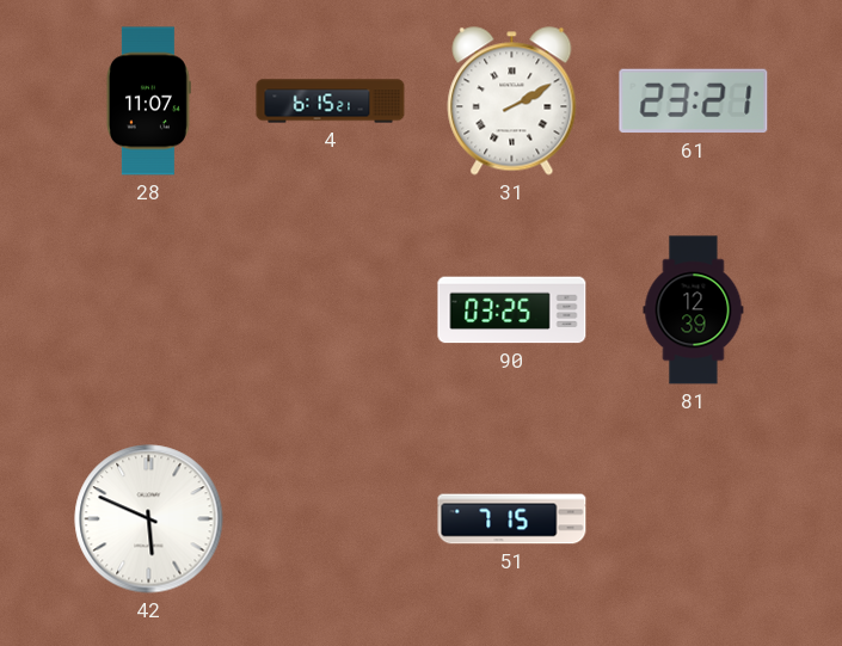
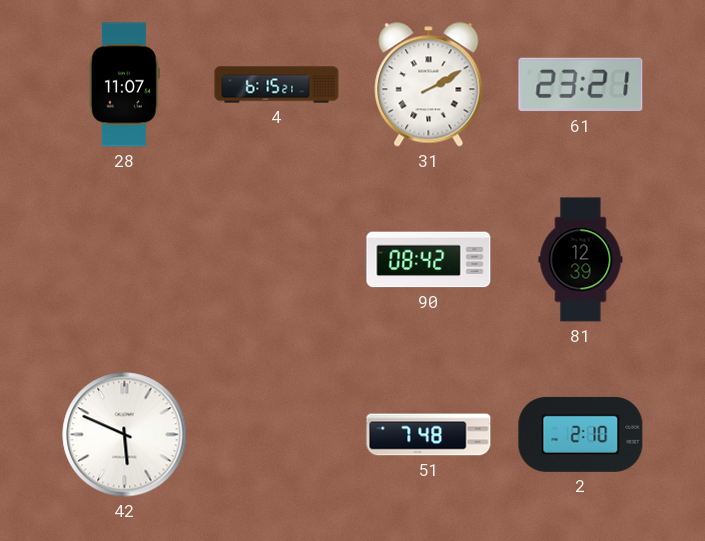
90: 03:25 -> 08:42
51: 7:15 -> 7:48
2: none -> 2:10
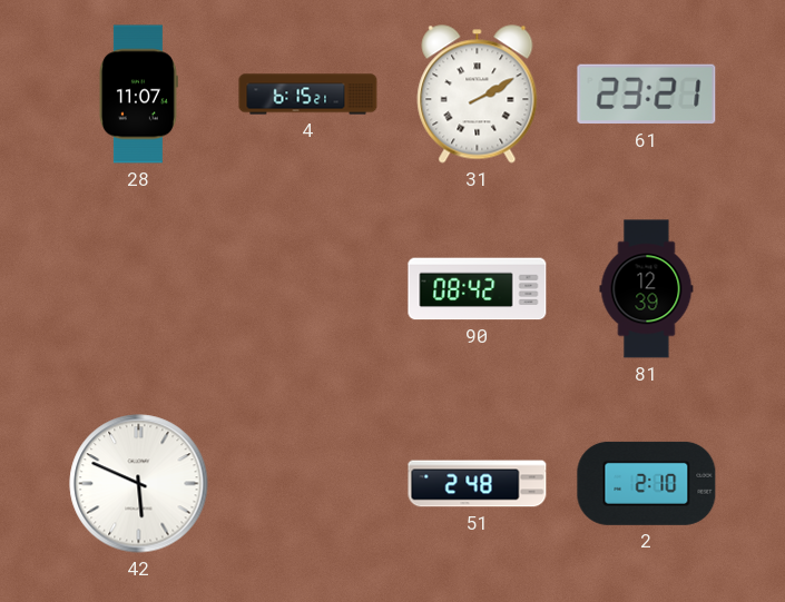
51: 7:48 -> 2:48
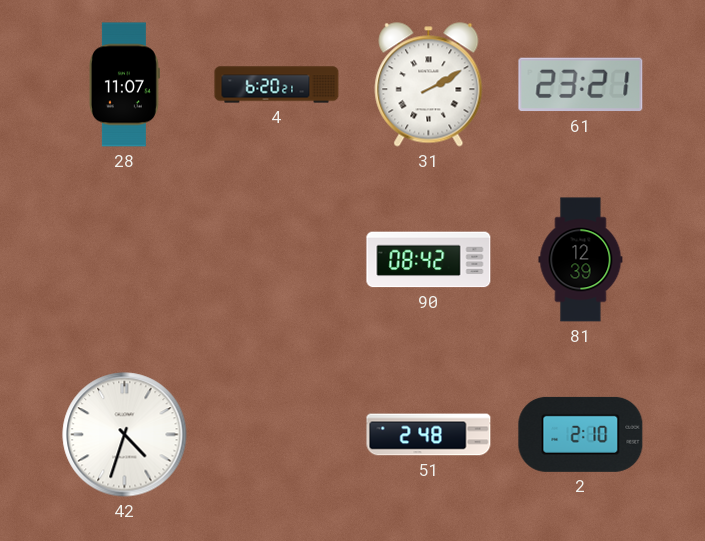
4: 6:15 -> 6:20
42: 5:49 -> 4:33
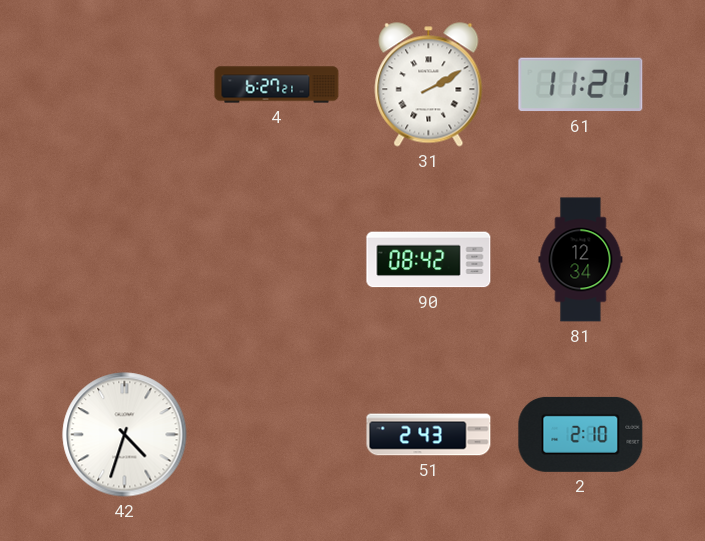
28: 11:07 -> none
4: 6:20 -> 6:27
61: 23:21 -> 11:21
81: 12:39 -> 12:34
51: 2:48 -> 2:43
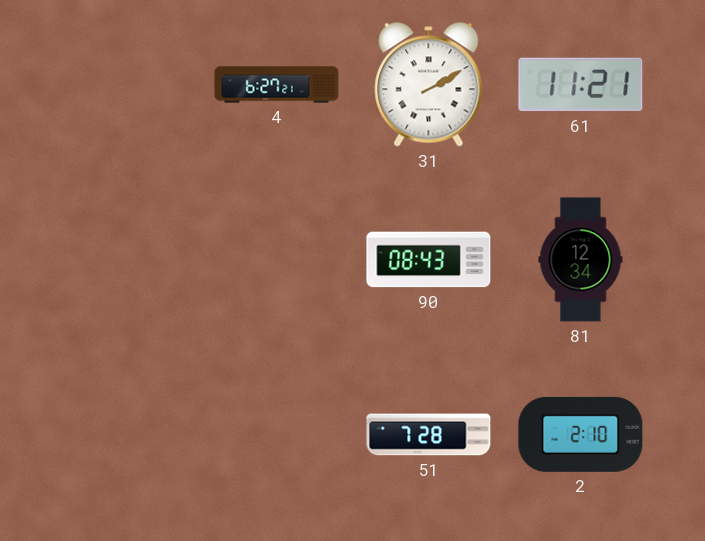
90: 08:42 -> 08:43
42: 4:33 -> none
51: 2:43 -> 7:28
